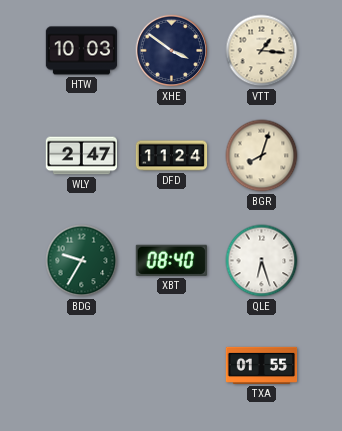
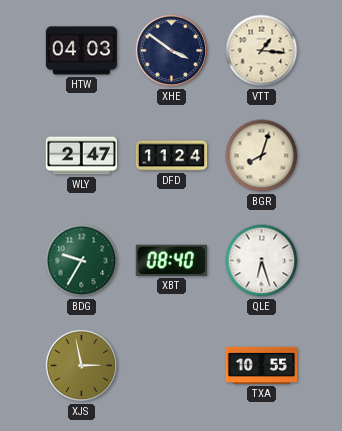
HTW: 10:03 -> 04:03
XJS: none -> 2:58
TXA: 01:55 -> 10:55
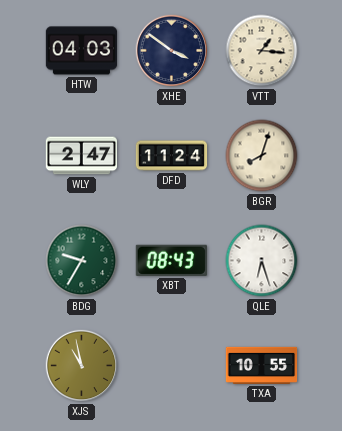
XBT: 08:40 -> 08:43
XJS: 2:58 -> 10:58
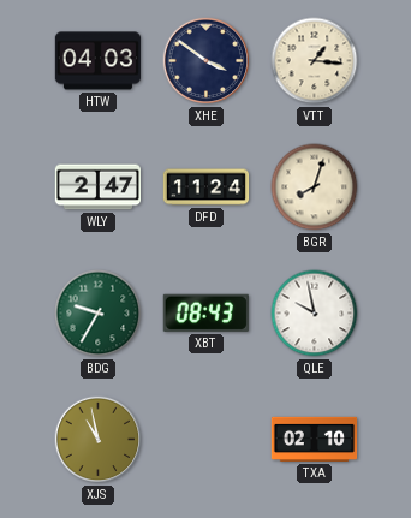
QLE: 6:27 -> 9:58
TXA: 10:55 -> 02:10
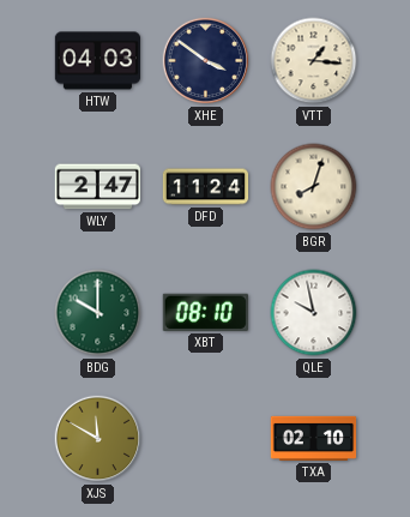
BDG: 9:35 -> 10:00
XBT: 08:43 -> 08:10
XJS: 10:58 -> 11:50
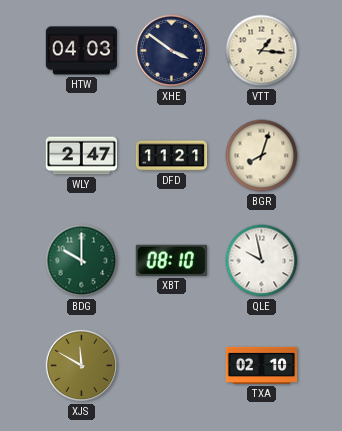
DFD: 11:24 -> 11:21
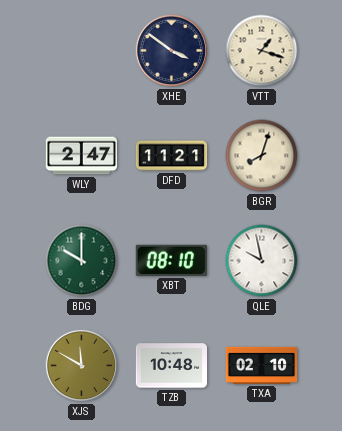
HTW: 04:03 -> none
VTT: 1:16 -> 1:18
TZB: none -> 10:48
